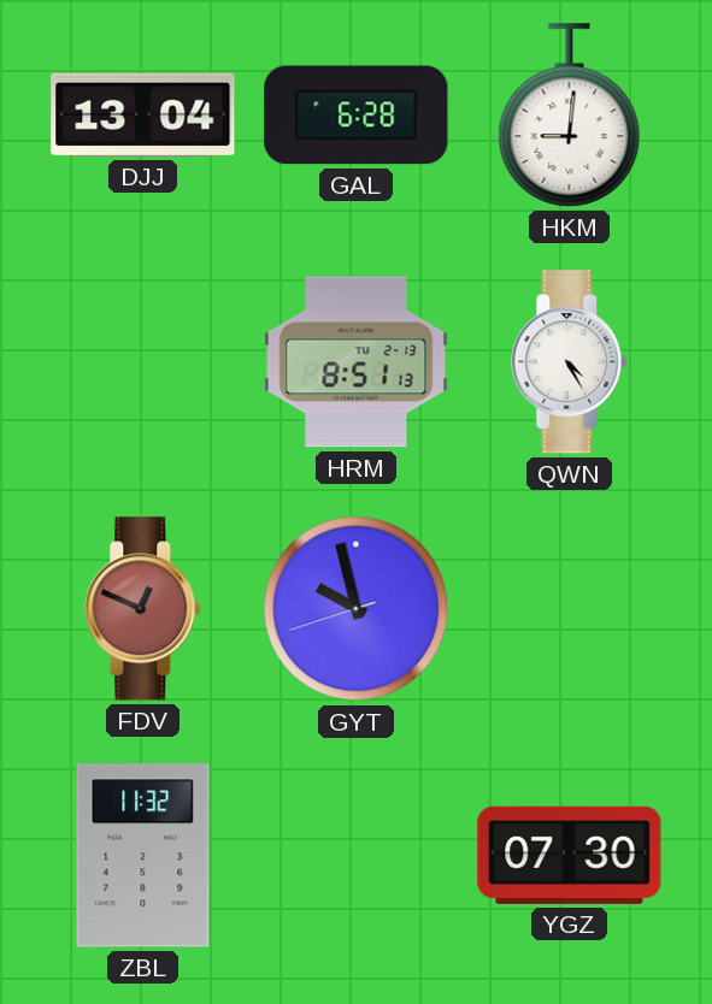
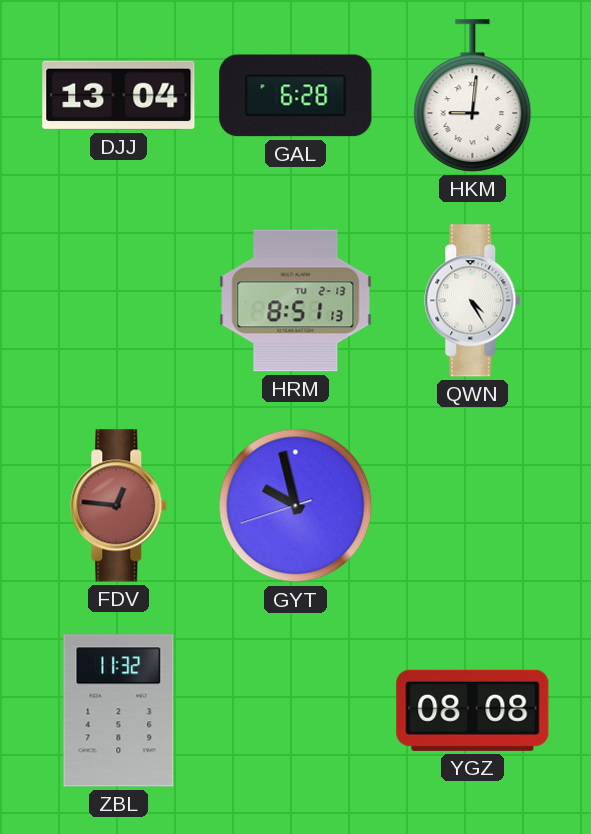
FDV: 12:49 -> 12:46
YGZ: 07:30 -> 08:08
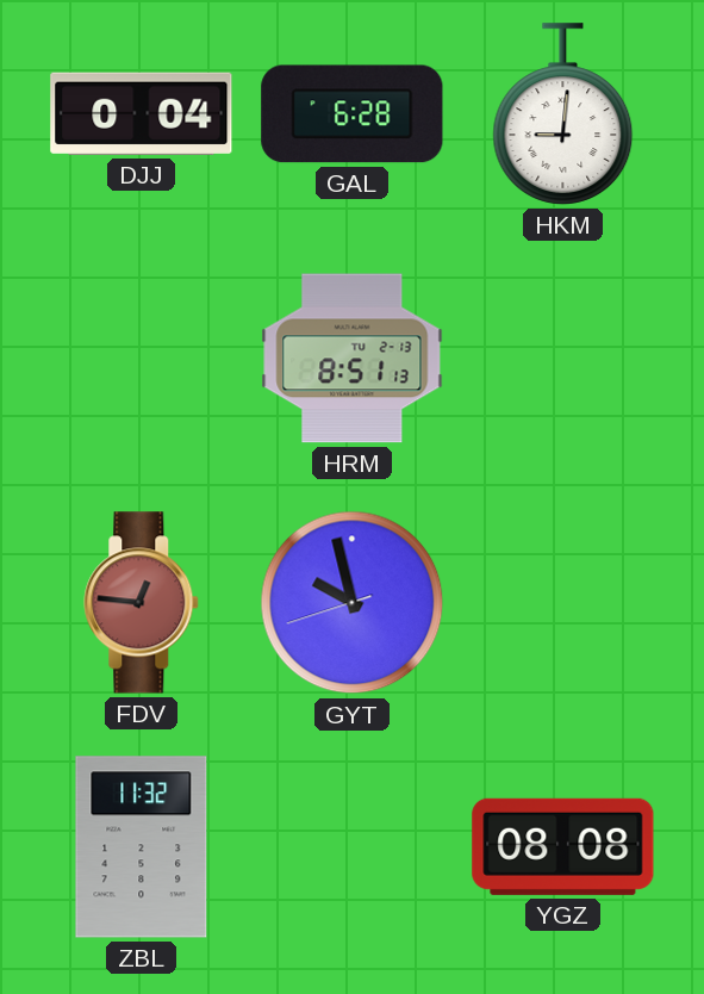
DJJ: 13:04 -> 0:04
QWN: 4:25 -> none
